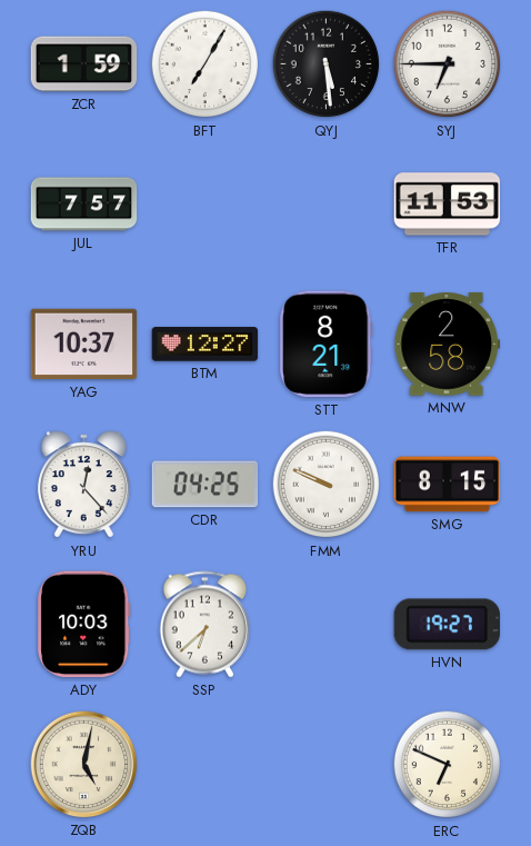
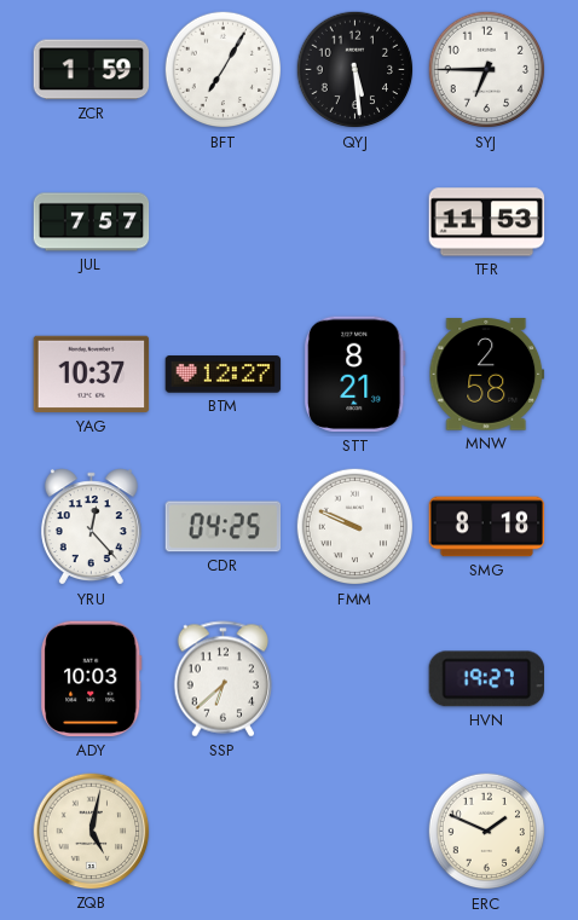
SMG: 8:15 -> 8:18
ERC: 6:49 -> 1:49
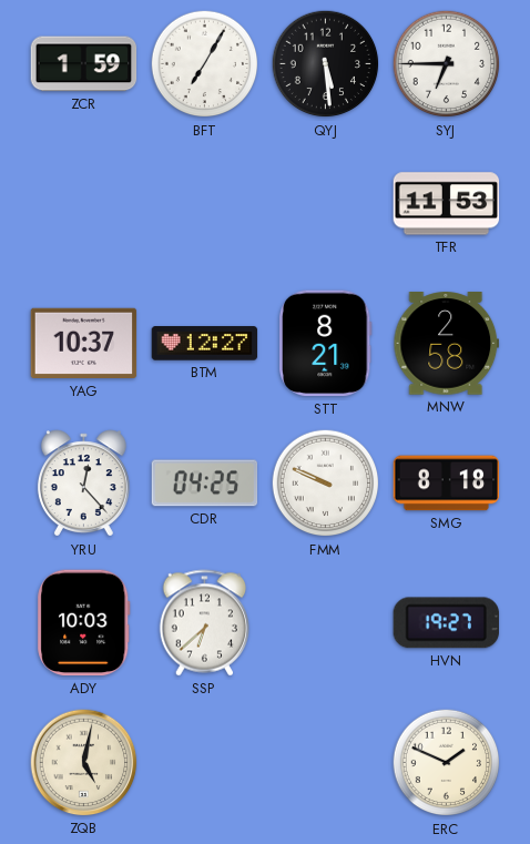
JUL: 7:57 -> none
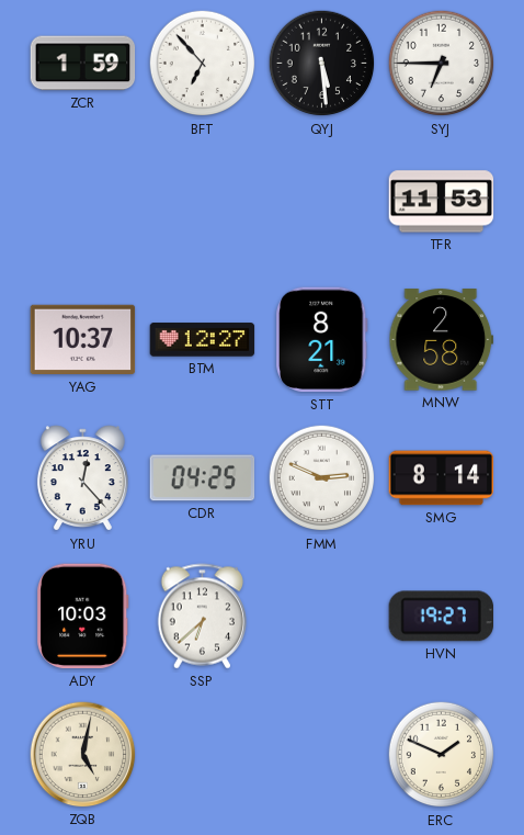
BFT: 7:05 -> 6:53
FMM: 9:49 -> 2:49
SMG: 8:18 -> 8:14
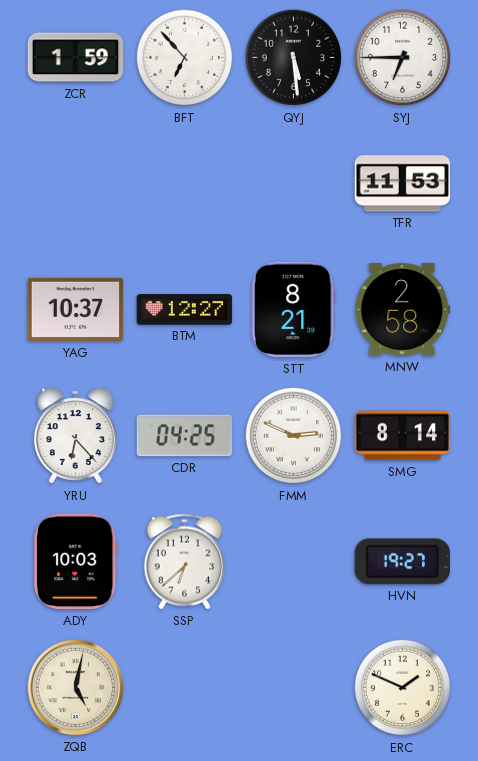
YRU: 12:23 -> 6:23
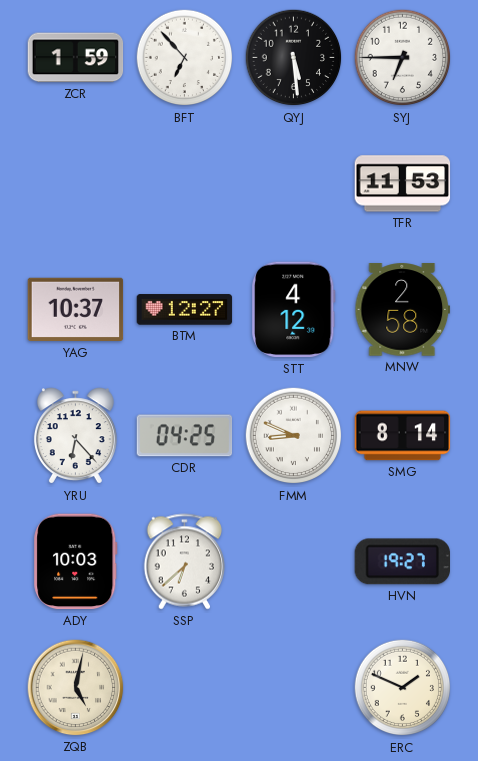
STT: 8:21 -> 4:12
FMM: 2:49 -> 8:49
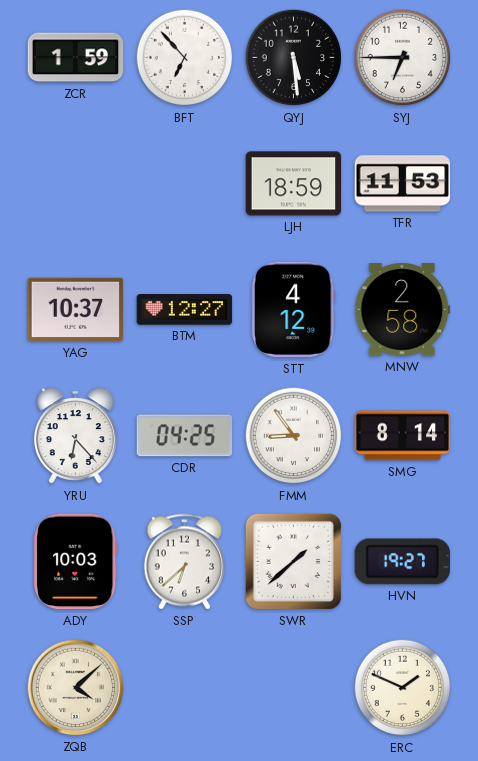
LJH: none -> 18:59
FMM: 8:49 -> 8:54
SWR: none -> 1:38
ZQB: 5:02 -> 4:08
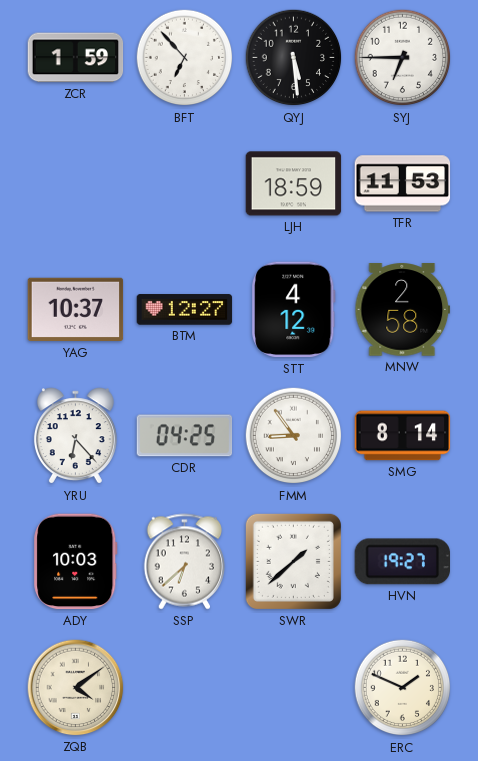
ZQB: 4:08 -> 4:09
